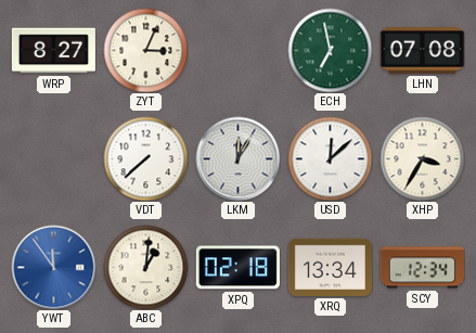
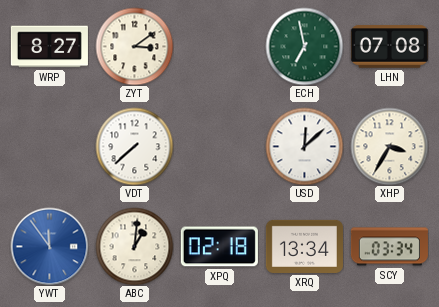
ZYT: 3:04 -> 3:09
LKM: 12:05 -> none
SCY: 12:34 -> 03:34
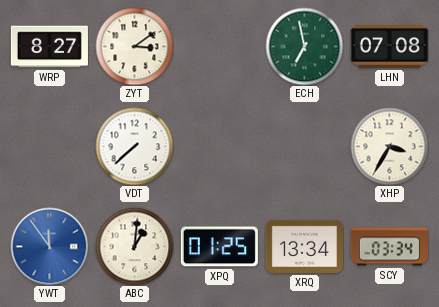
USD: 12:08 -> none
XPQ: 02:18 -> 01:25
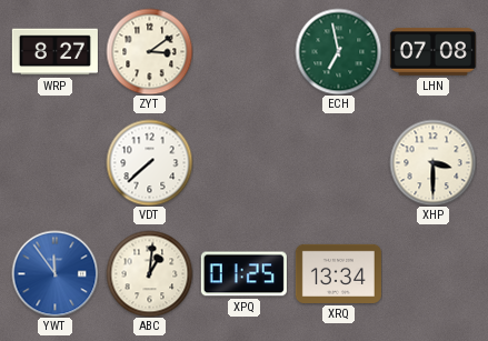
XHP: 3:35 -> 3:30
SCY: 03:34 -> none
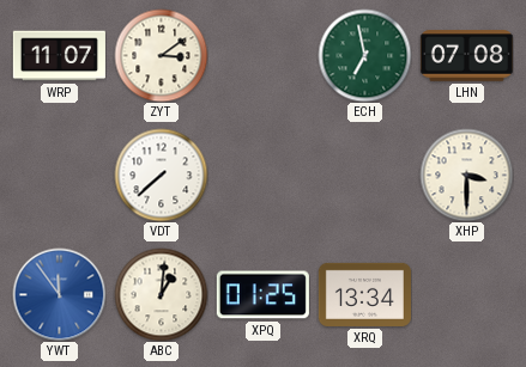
WRP: 8:27 -> 11:07
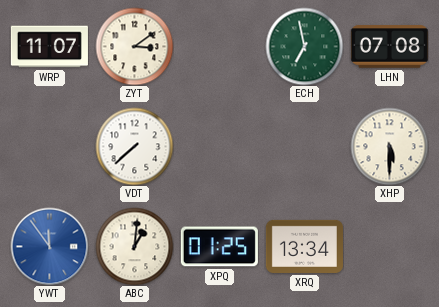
XHP: 3:30 -> 5:30
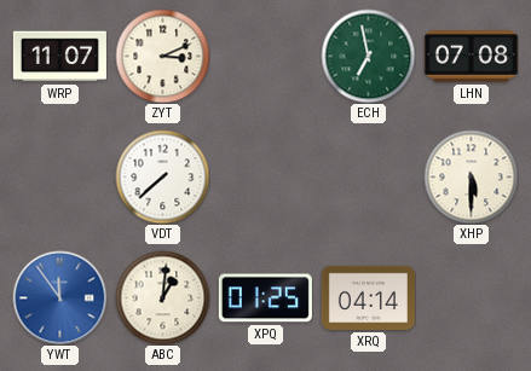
ZYT: 3:09 -> 3:11
XRQ: 13:34 -> 04:14
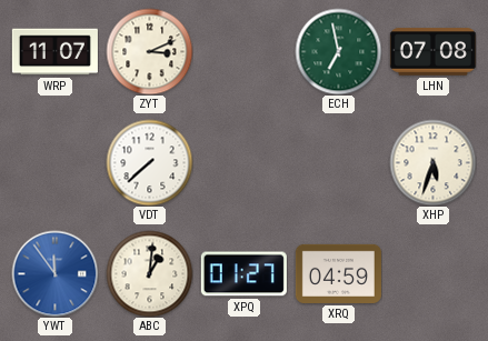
XHP: 5:30 -> 5:33
XPQ: 01:25 -> 01:27
XRQ: 04:14 -> 04:59
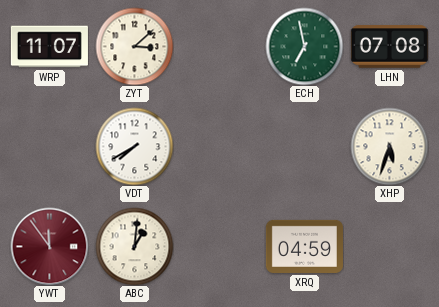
ZYT: 3:11 -> 3:08
VDT: 7:38 -> 7:40
YWT dial: blue -> burgundy
XPQ: 01:27 -> none
